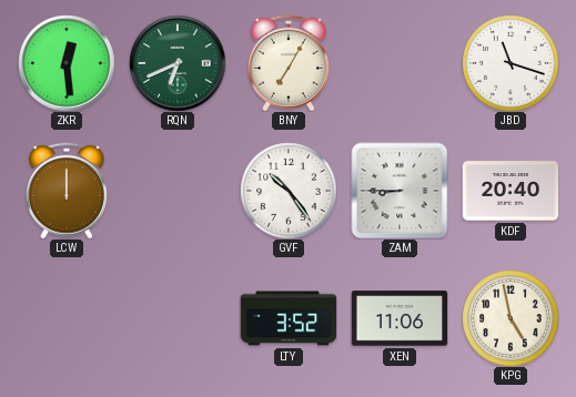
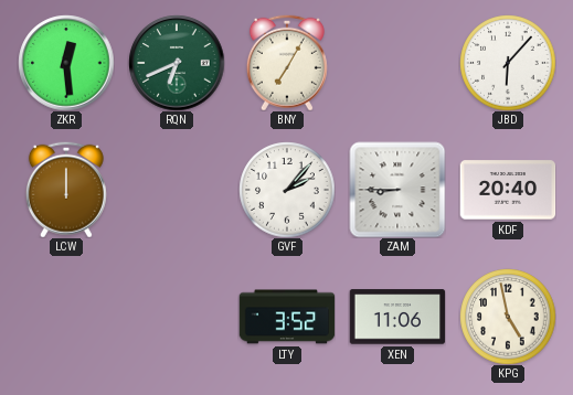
JBD: 11:18 -> 6:07
GVF: 10:24 -> 2:07
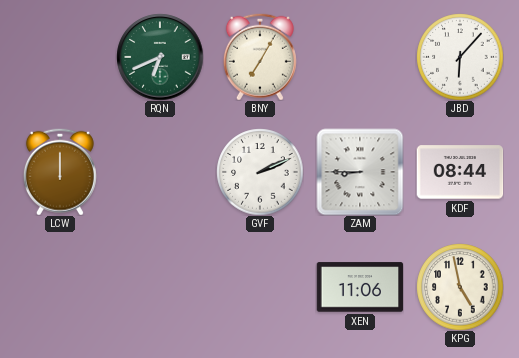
ZKR: 12:29 -> none
GVF: 2:07 -> 2:11
KDF: 20:40 -> 08:44
LTY: 3:52 -> none
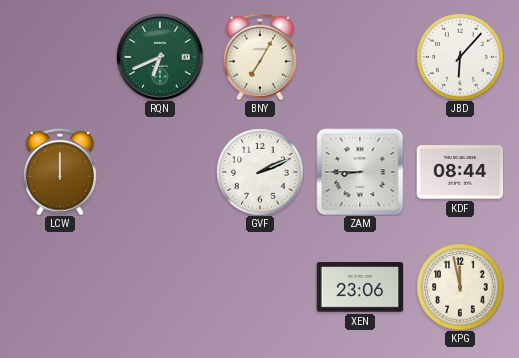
XEN: 11:06 -> 23:06
KPG: 4:58 -> 11:58
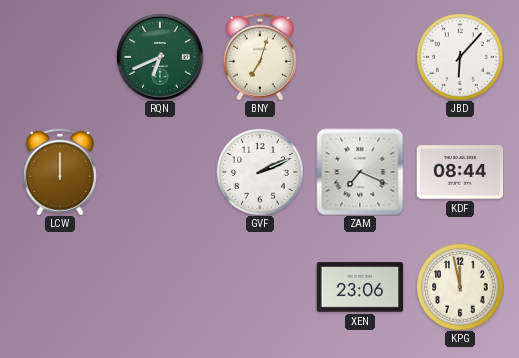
BNY: 7:05 -> 7:03
ZAM: 8:45 -> 7:19
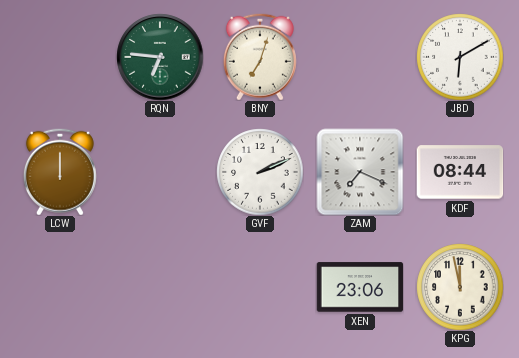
RQN: 6:41 -> 6:46
JBD: 6:07 -> 6:10
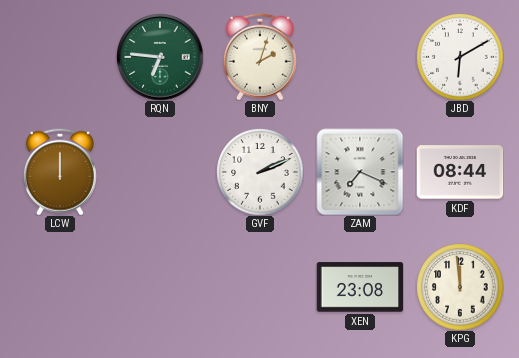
BNY: 7:03 -> 2:03
XEN: 23:06 -> 23:08
KPG: 11:58 -> 11:59
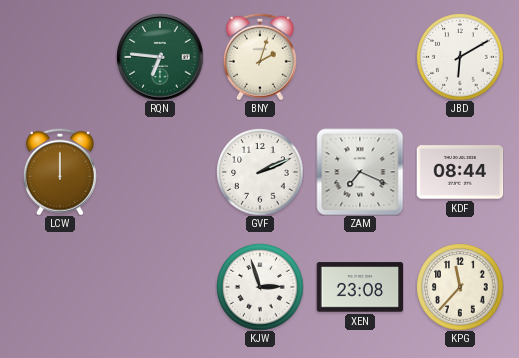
KJW: none -> 2:57
KPG: 11:59 -> 11:37
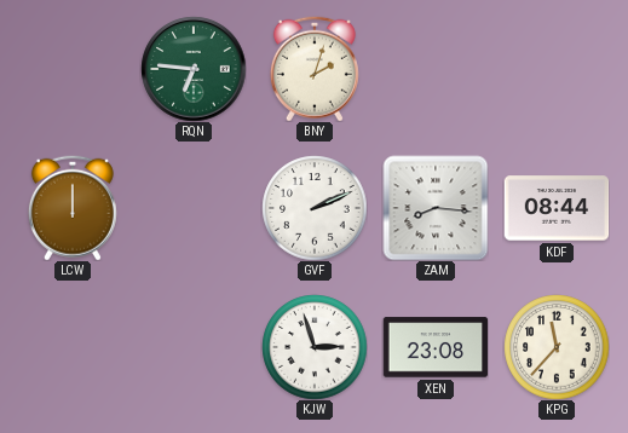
JBD: 6:10 -> none
ZAM: 7:19 -> 8:16
